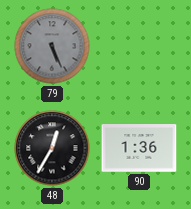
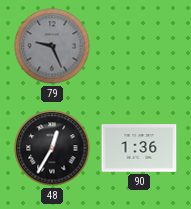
79: 5:26 -> 9:26
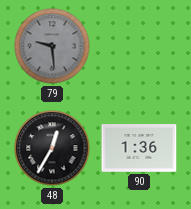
79: 9:26 -> 9:29
